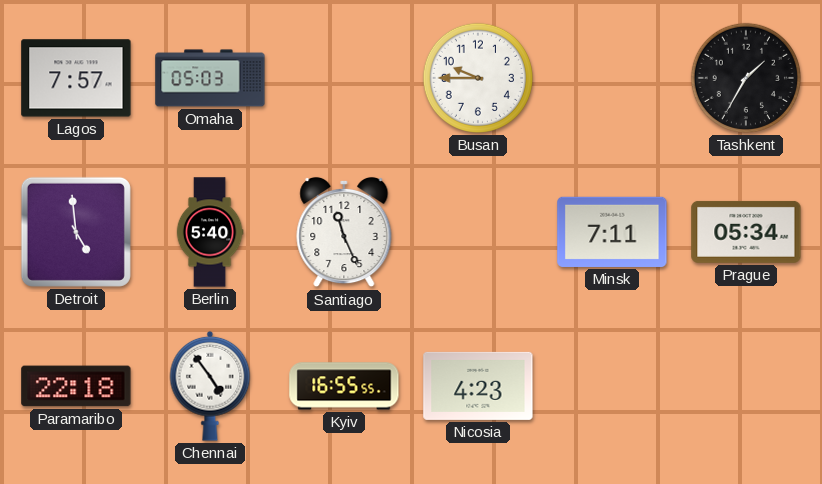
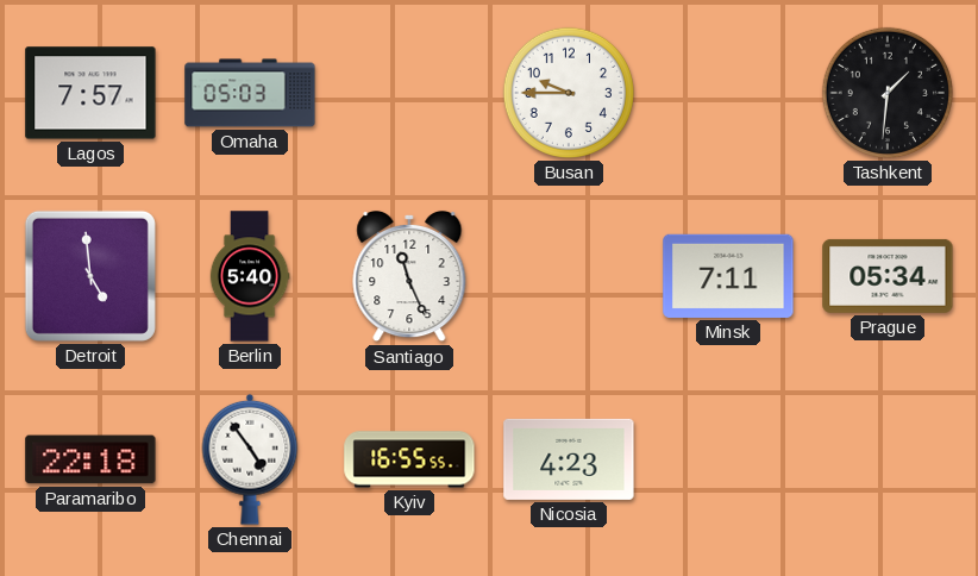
Tashkent: 1:35 -> 1:31
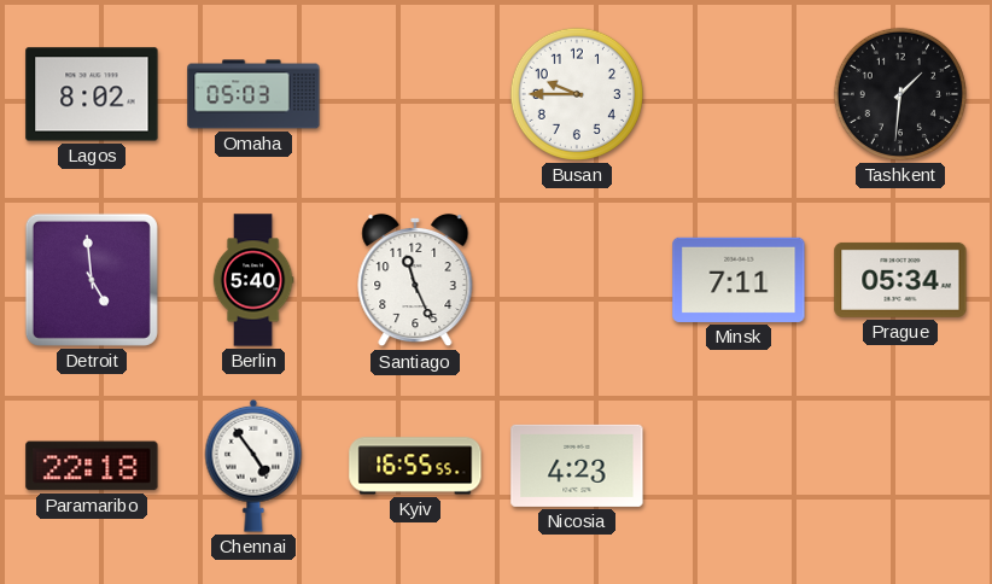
Lagos: 7:57 -> 8:02
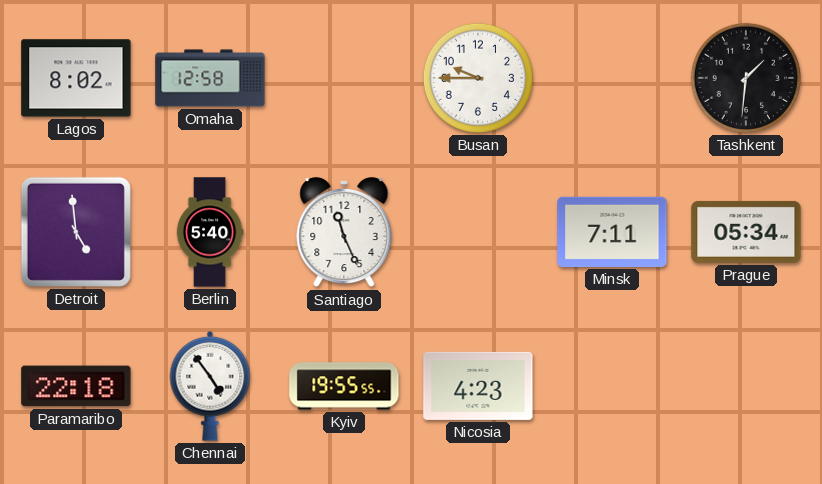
Omaha: 05:03 -> 12:58
Kyiv: 16:55 -> 19:55
